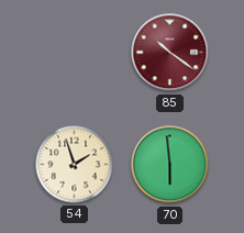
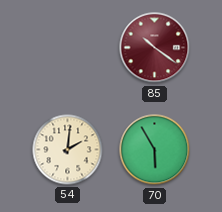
54: 1:57 -> 2:01
70: 5:59 -> 5:55
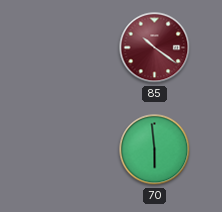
54: 2:01 -> none
70: 5:55 -> 5:59
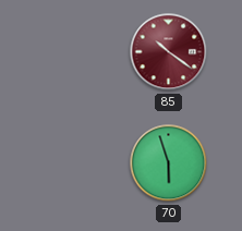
70: 5:59 -> 5:57
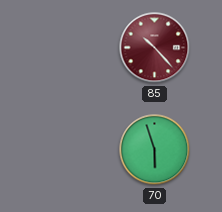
85: 10:21 -> 10:23
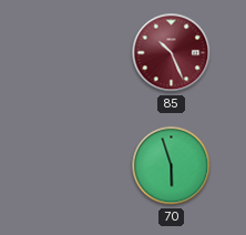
85: 10:23 -> 10:26
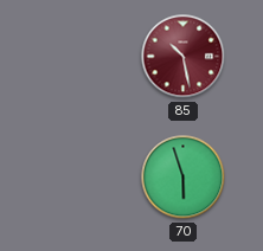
85: 10:26 -> 10:28
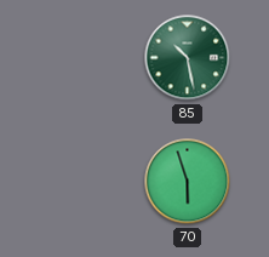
85 dial: burgundy -> green
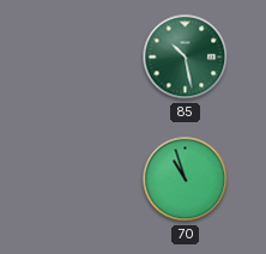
70: 5:57 -> 10:57
